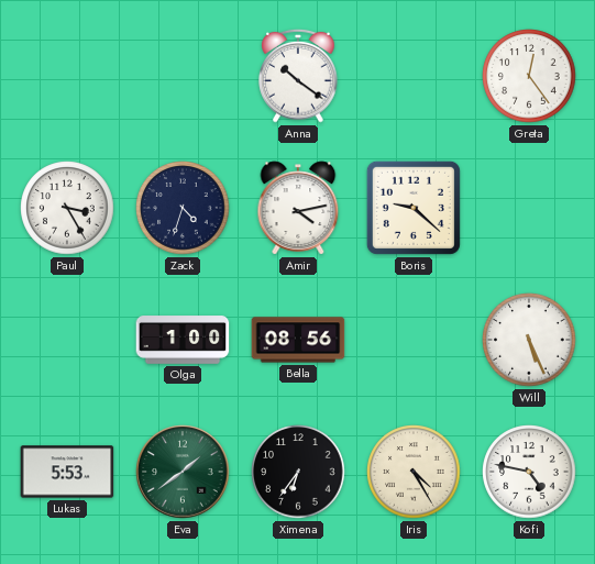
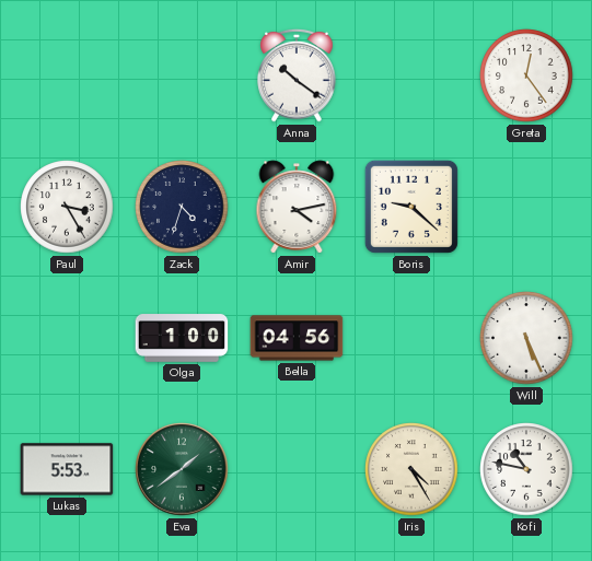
Bella: 08:56 -> 04:56
Ximena: 6:36 -> none
Kofi: 4:47 -> 10:47
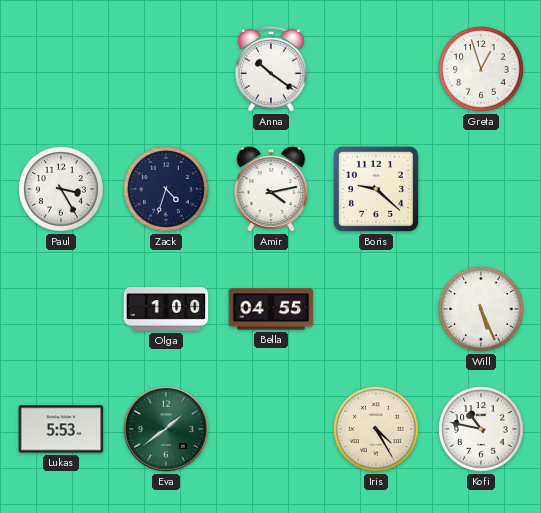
Greta: 12:24 -> 12:57
Bella: 04:56 -> 04:55
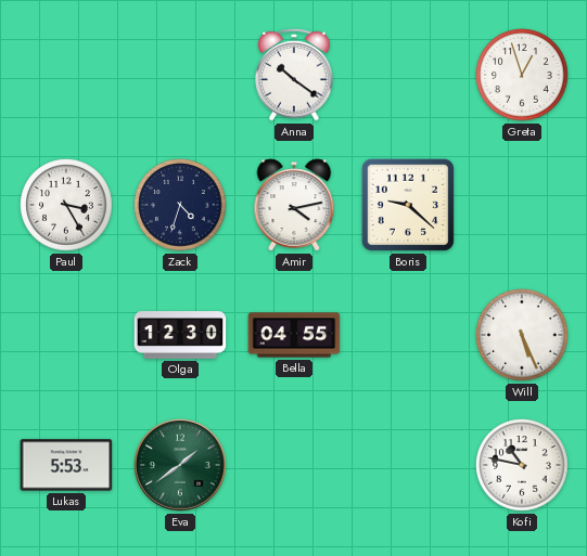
Olga: 1:00 -> 12:30
Iris: 4:25 -> none
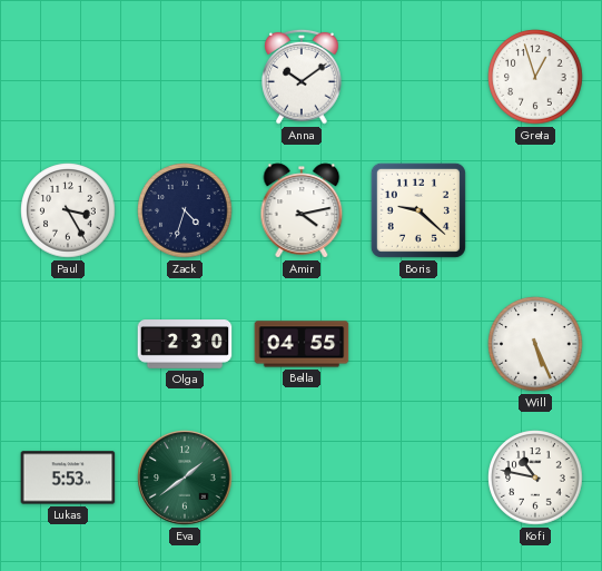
Anna: 10:21 -> 10:09
Olga: 12:30 -> 2:30
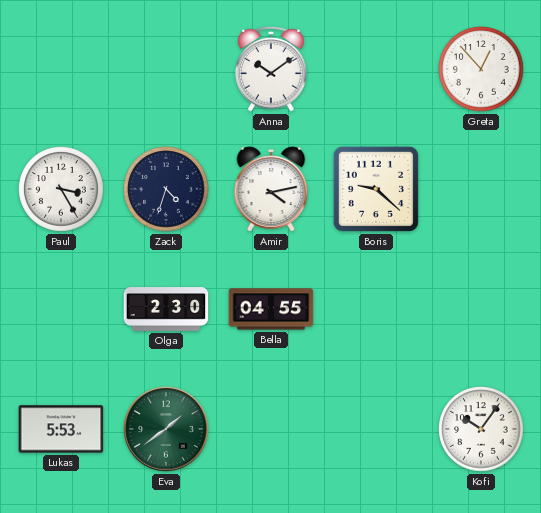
Greta: 12:57 -> 12:53
Will: 5:26 -> none
Kofi: 10:47 -> 10:06
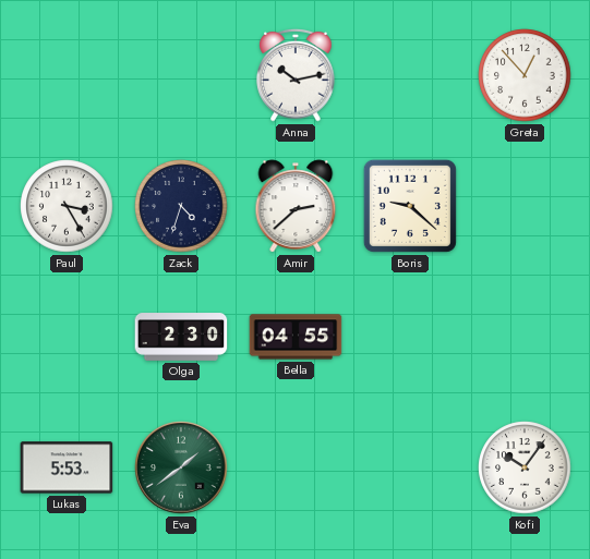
Anna: 10:09 -> 10:13
Amir: 4:13 -> 2:38
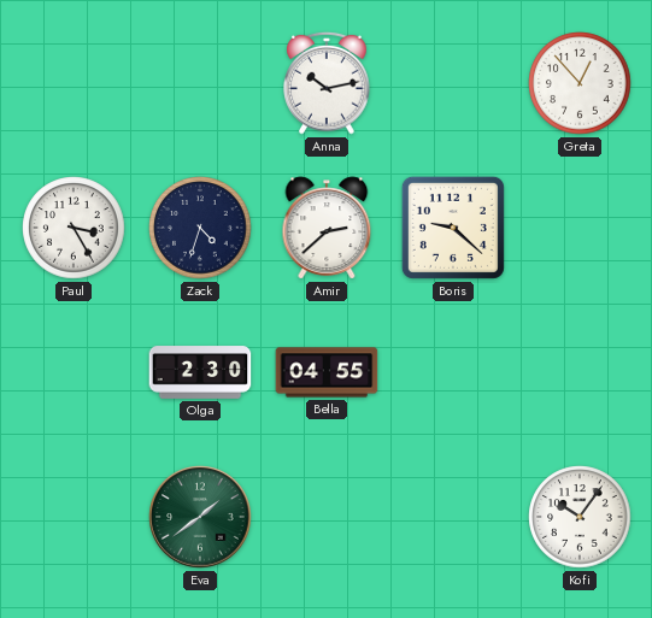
Lukas: 5:53 -> none
